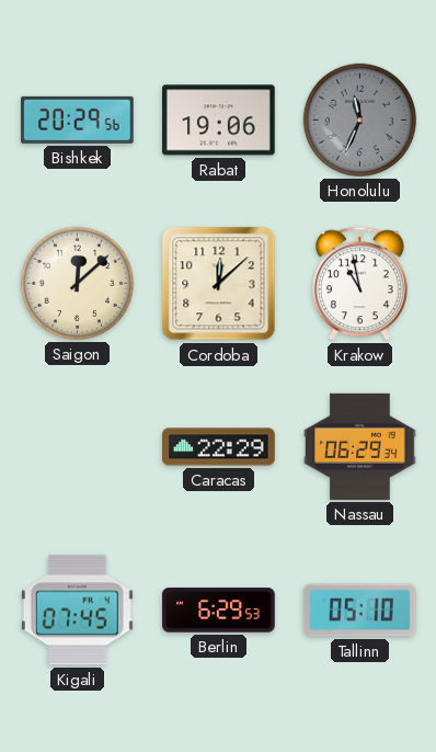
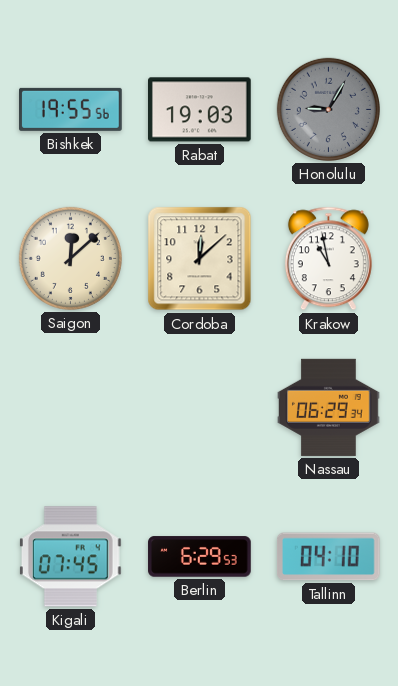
Bishkek: 20:29 -> 19:55
Rabat: 19:06 -> 19:03
Honolulu: 11:34 -> 9:05
Caracas: 22:29 -> none
Tallinn: 05:10 -> 04:10
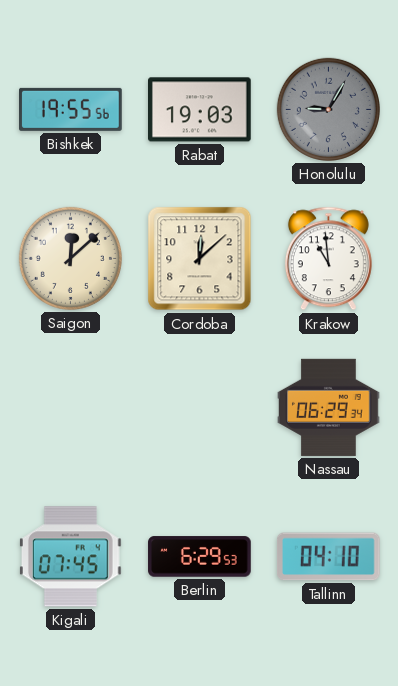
Krakow: 10:58 -> 10:59
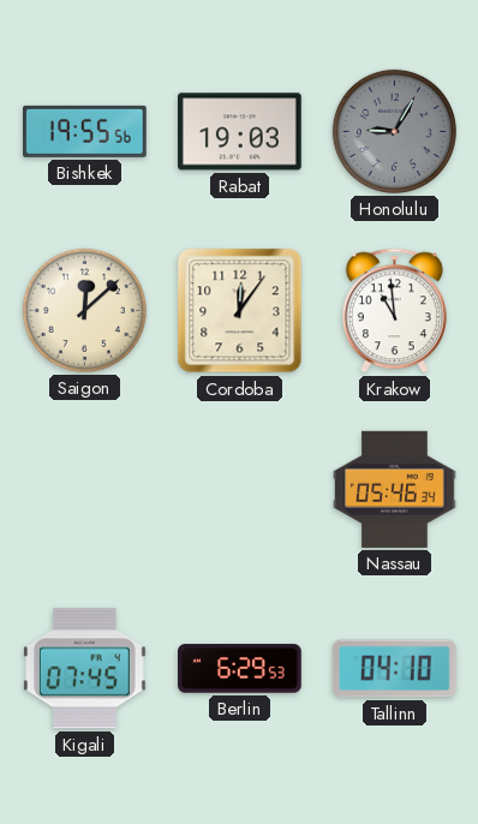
Cordoba: 12:08 -> 12:06
Nassau: 06:29 -> 05:46
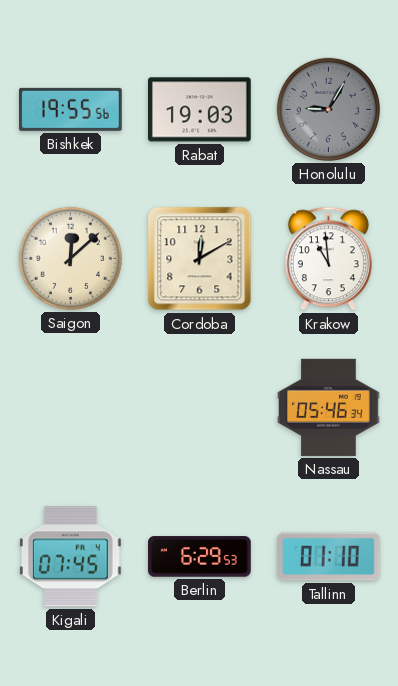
Cordoba: 12:06 -> 12:10
Tallinn: 04:10 -> 01:10
